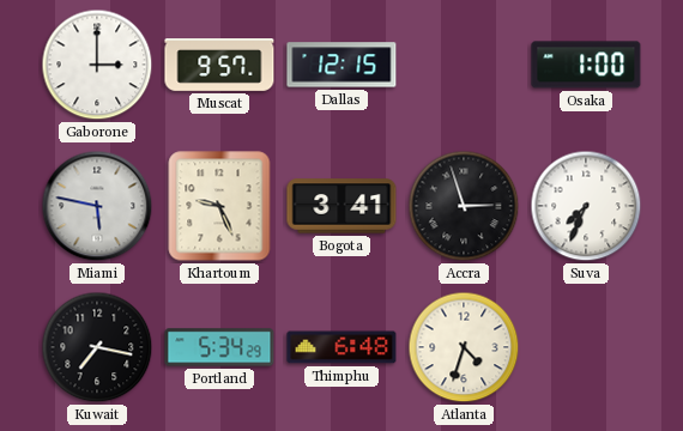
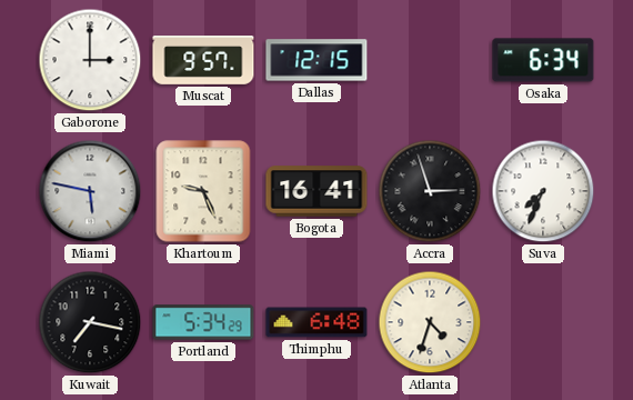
Osaka: 1:00 -> 6:34
Bogota: 3:41 -> 16:41
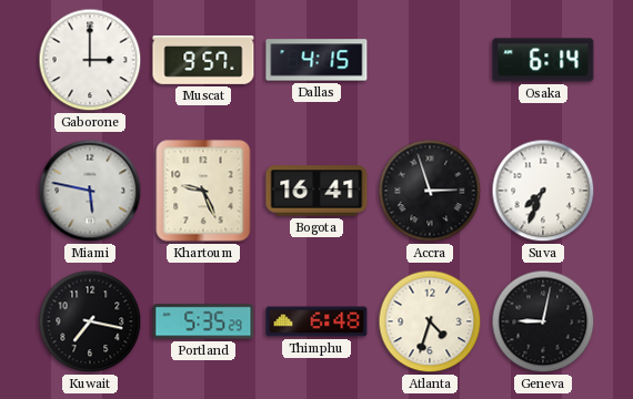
Dallas: 12:15 -> 4:15
Osaka: 6:34 -> 6:14
Portland: 5:34 -> 5:35
Geneva: none -> 9:02
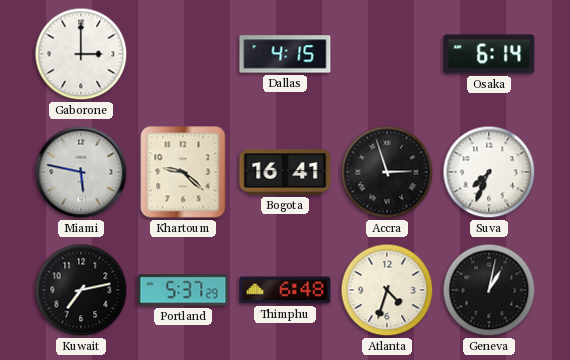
Muscat: 9:57 -> none
Khartoum: 9:26 -> 9:22
Kuwait: 7:17 -> 7:13
Portland: 5:35 -> 5:37
Geneva: 9:02 -> 1:02
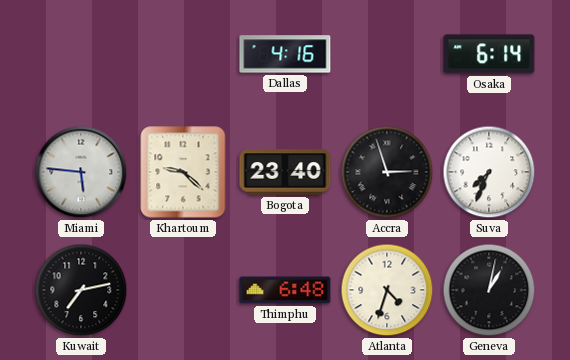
Gaborone: 3:00 -> none
Dallas: 4:15 -> 4:16
Miami: 5:47 -> 5:46
Bogota: 16:41 -> 23:40
Portland: 5:37 -> none
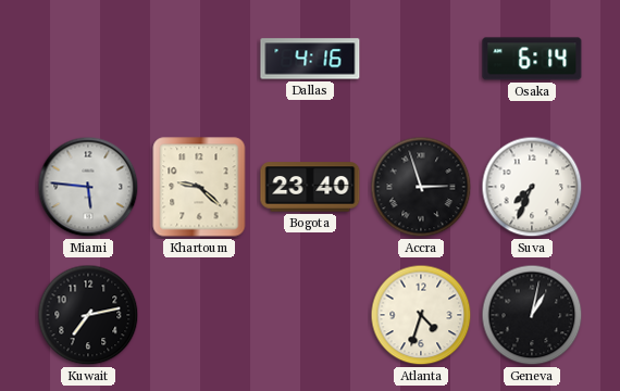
Thimphu: 6:48 -> none
